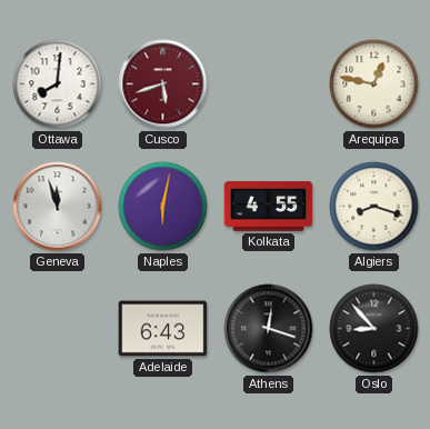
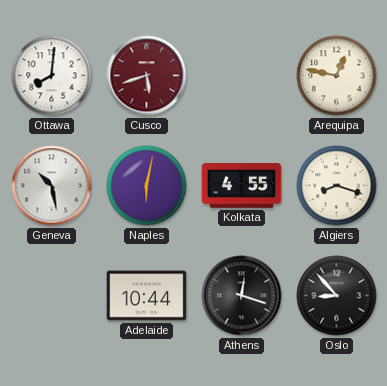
Geneva: 11:57 -> 10:28
Adelaide: 6:43 -> 10:44
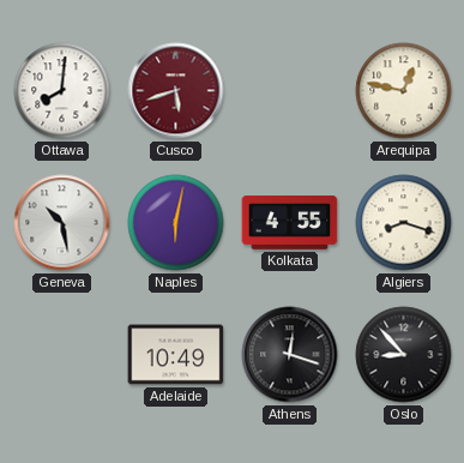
Adelaide: 10:44 -> 10:49
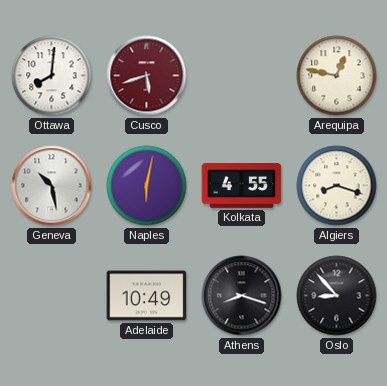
Athens: 12:18 -> 8:18
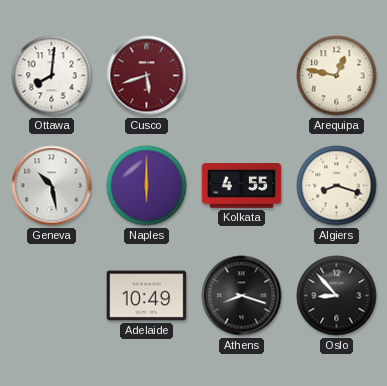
Naples: 6:02 -> 6:00
